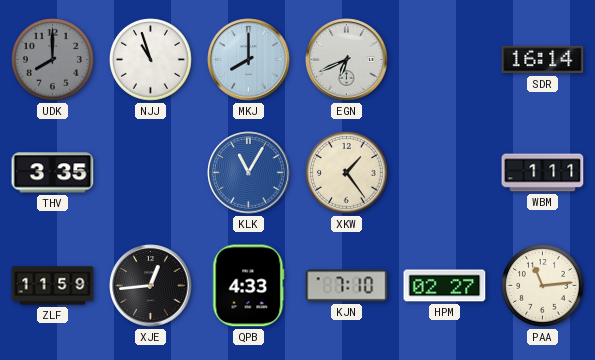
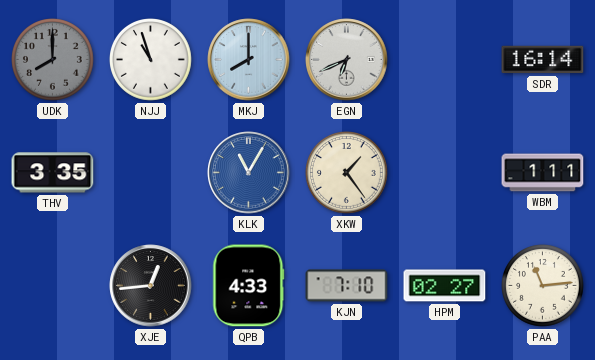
ZLF: 11:59 -> none
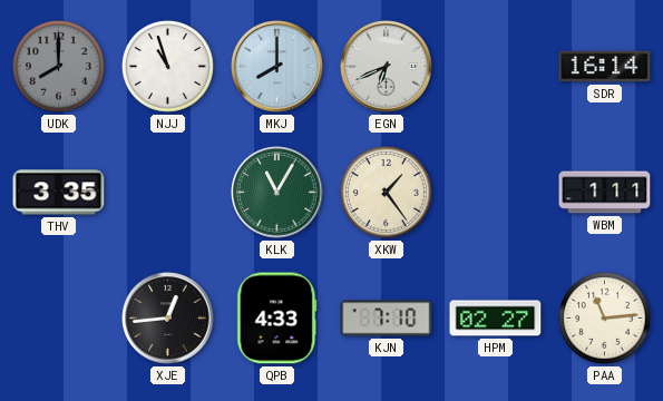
KLK dial: blue -> green
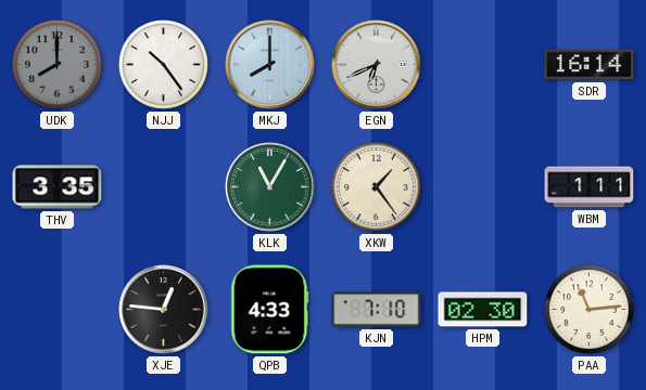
NJJ: 10:57 -> 10:24
XJE: 12:44 -> 12:46
HPM: 02:27 -> 02:30
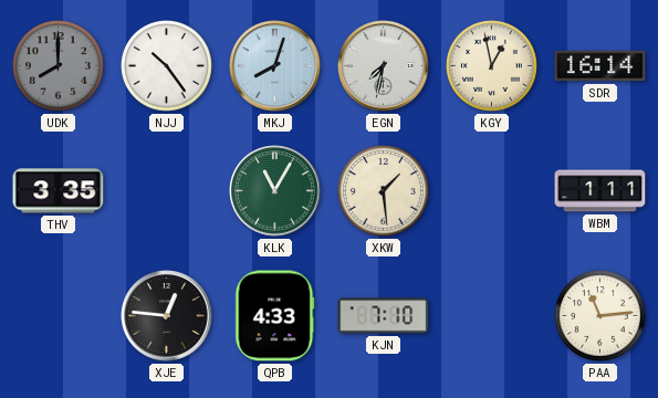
MKJ: 8:00 -> 8:03
EGN: 6:41 -> 7:32
KGY: none -> 12:58
XKW: 1:24 -> 1:29
HPM: 02:30 -> none
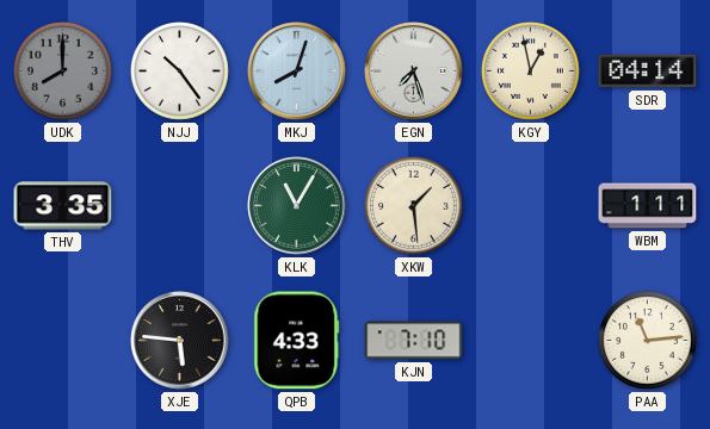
EGN: 7:32 -> 7:27
SDR: 16:14 -> 04:14
XJE: 12:46 -> 5:46
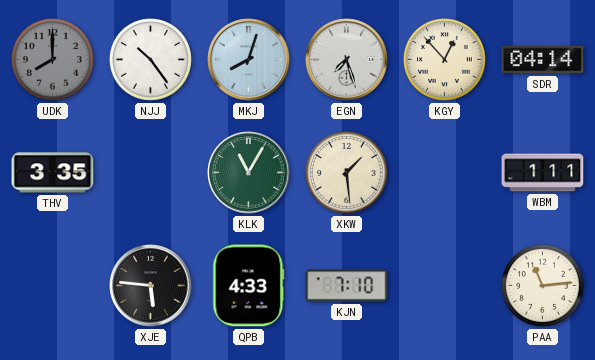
KGY: 12:58 -> 12:53
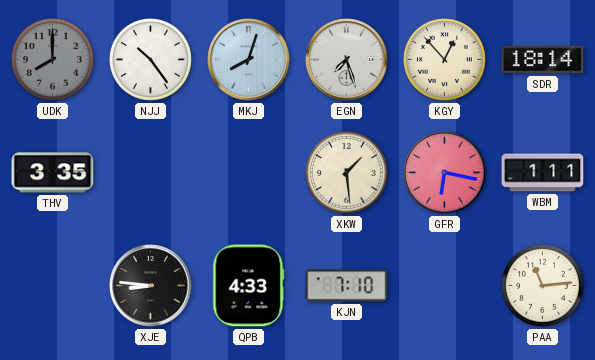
SDR: 04:14 -> 18:14
KLK: 11:05 -> none
GFR: none -> 6:17
XJE: 5:46 -> 8:46
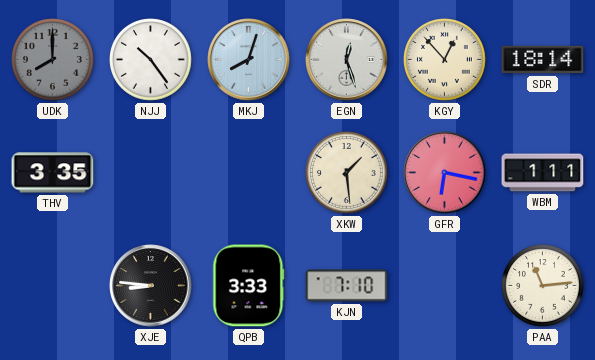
EGN: 7:27 -> 12:27
QPB: 4:33 -> 3:33
